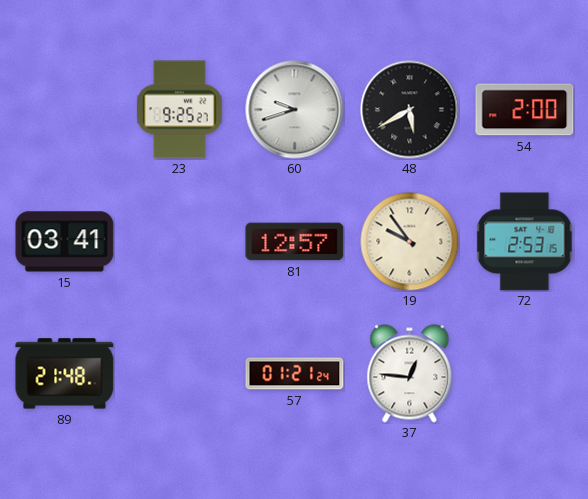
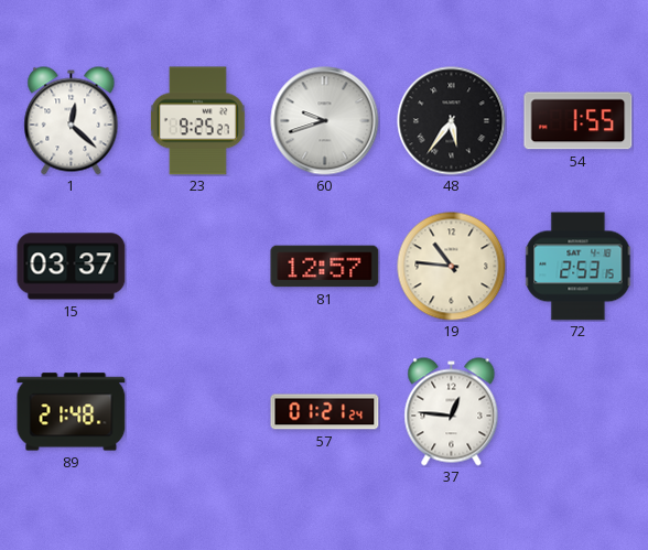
1: none -> 12:22
48: 5:40 -> 5:36
54: 2:00 -> 1:55
15: 03:41 -> 03:37
19: 9:54 -> 10:46
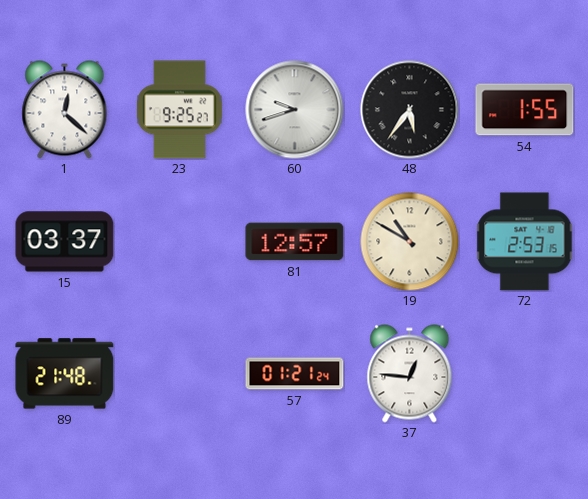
19: 10:46 -> 10:50
